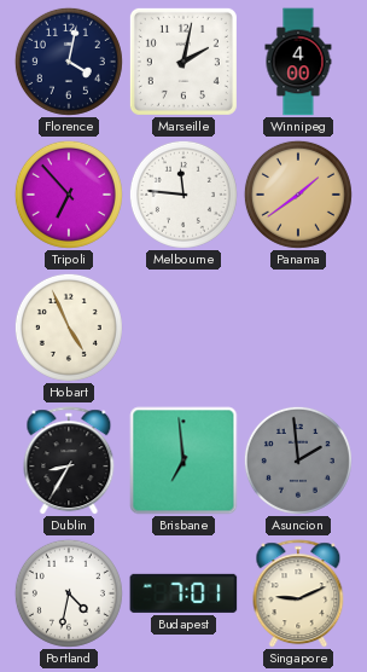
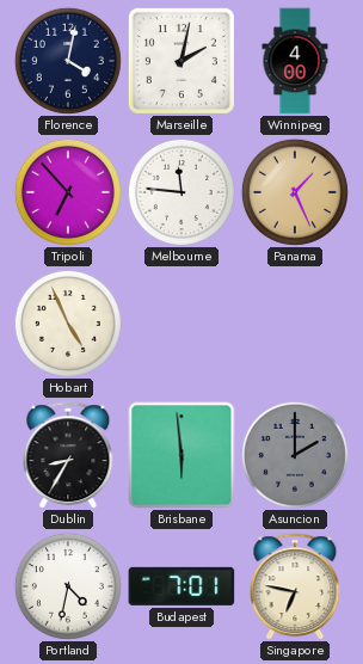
Panama: 1:39 -> 1:26
Brisbane: 6:59 -> 5:59
Asuncion: 1:59 -> 2:00
Singapore: 9:11 -> 6:47
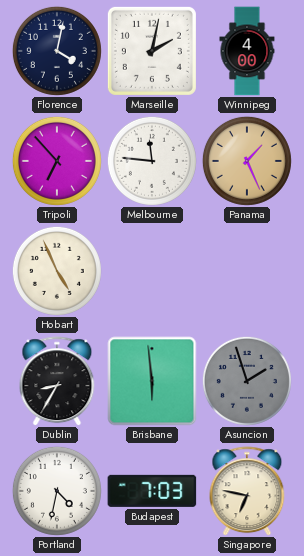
Asuncion: 2:00 -> 1:57
Budapest: 7:01 -> 7:03
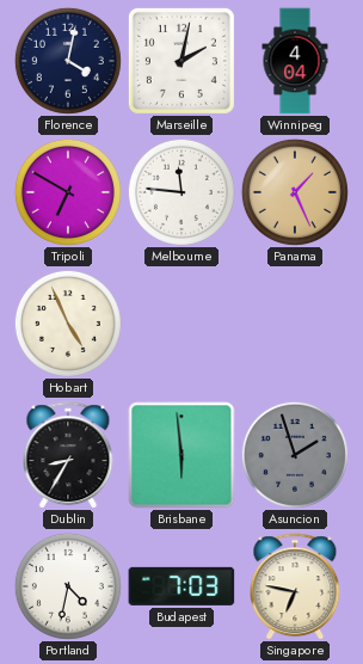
Winnipeg: 4:00 -> 4:04
Tripoli: 6:53 -> 6:50
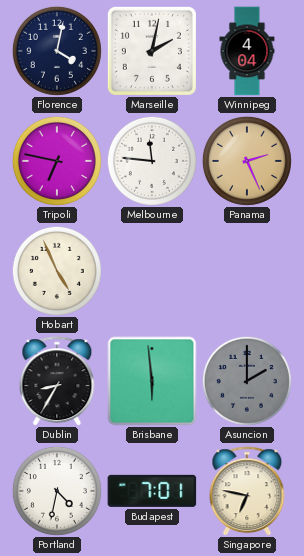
Tripoli: 6:50 -> 6:47
Panama: 1:26 -> 2:26
Asuncion: 1:57 -> 2:00
Budapest: 7:03 -> 7:01
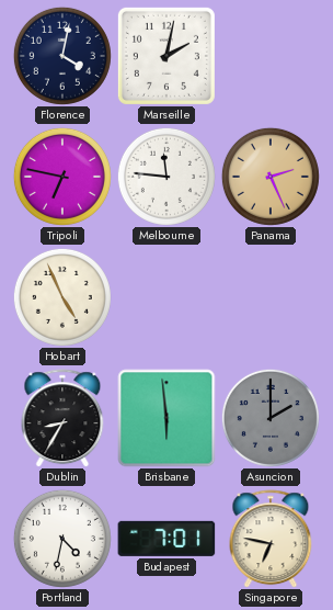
Winnipeg: 4:04 -> none
